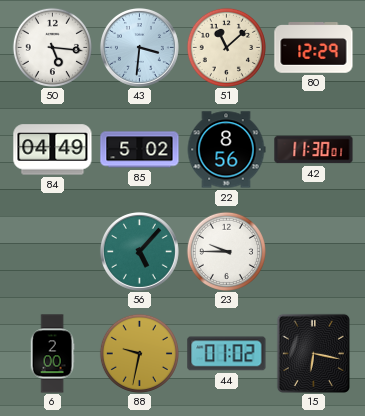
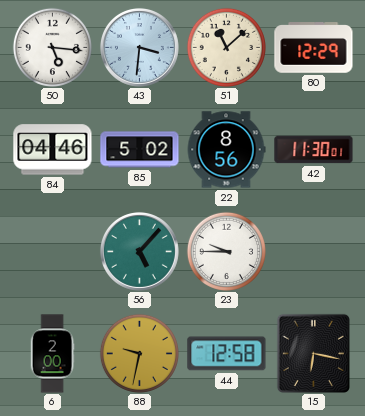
84: 04:49 -> 04:46
44: 01:02 -> 12:58
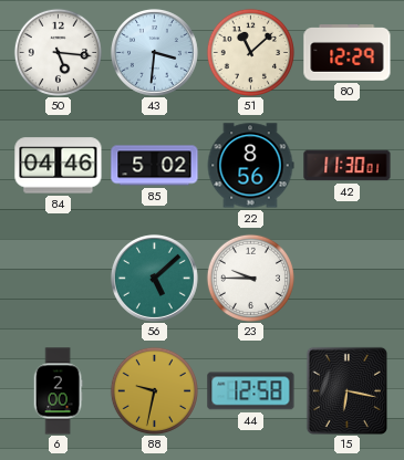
56: 5:07 -> 5:08
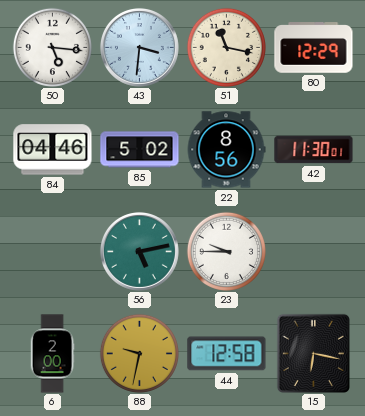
51: 11:08 -> 11:17
56: 5:08 -> 5:13
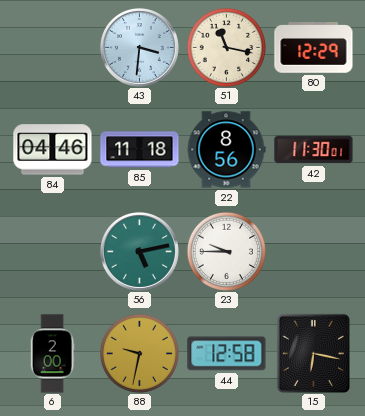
50: 5:16 -> none
85: 5:02 -> 11:18
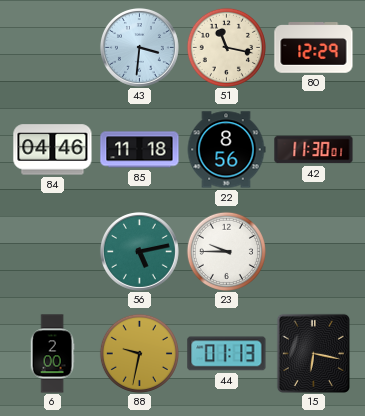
44: 12:58 -> 01:13
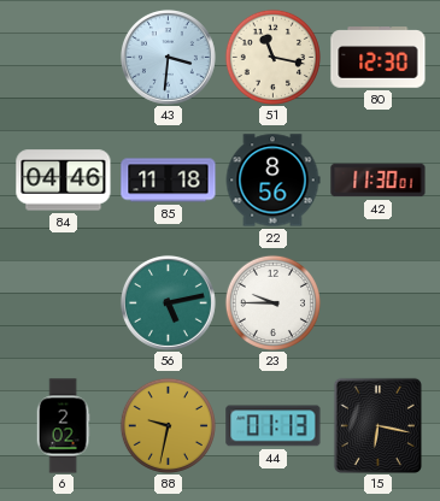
80: 12:29 -> 12:30
6: 2:00 -> 2:02
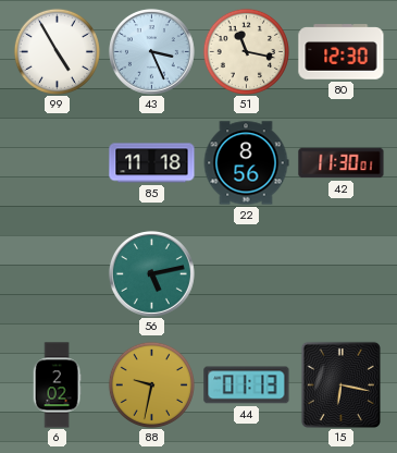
99: none -> 4:55
43: 3:31 -> 3:26
84: 04:46 -> none
23: 9:45 -> none
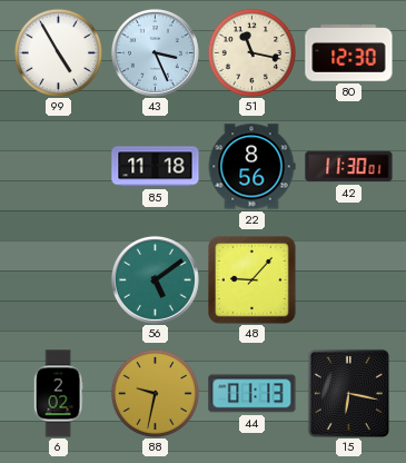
56: 5:13 -> 5:09
48: none -> 9:07
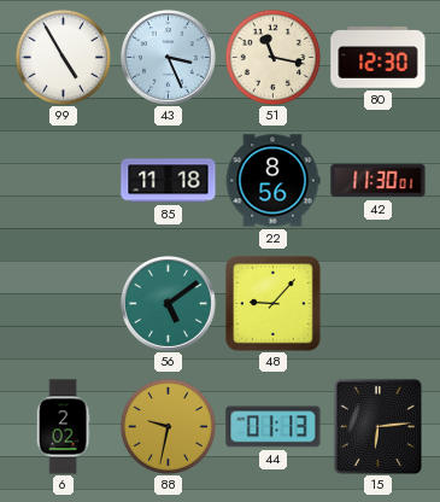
15: 6:17 -> 6:14
